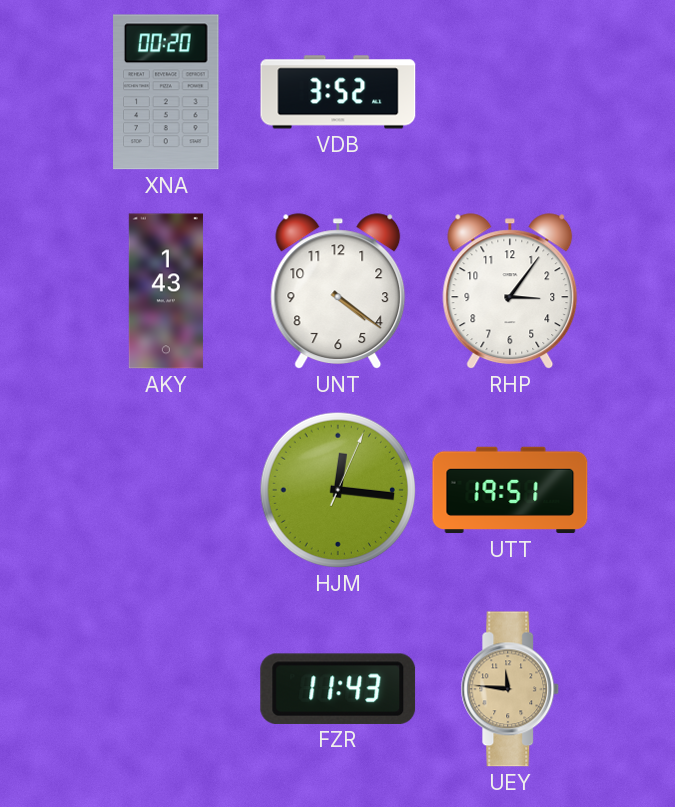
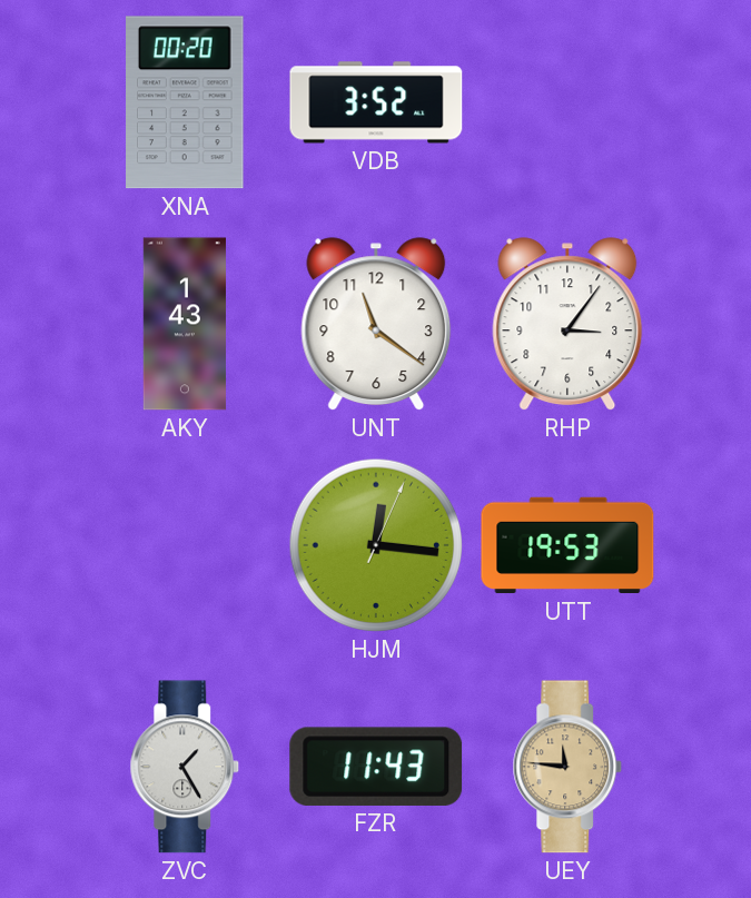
UNT: 4:21 -> 11:21
UTT: 19:51 -> 19:53
ZVC: none -> 1:25
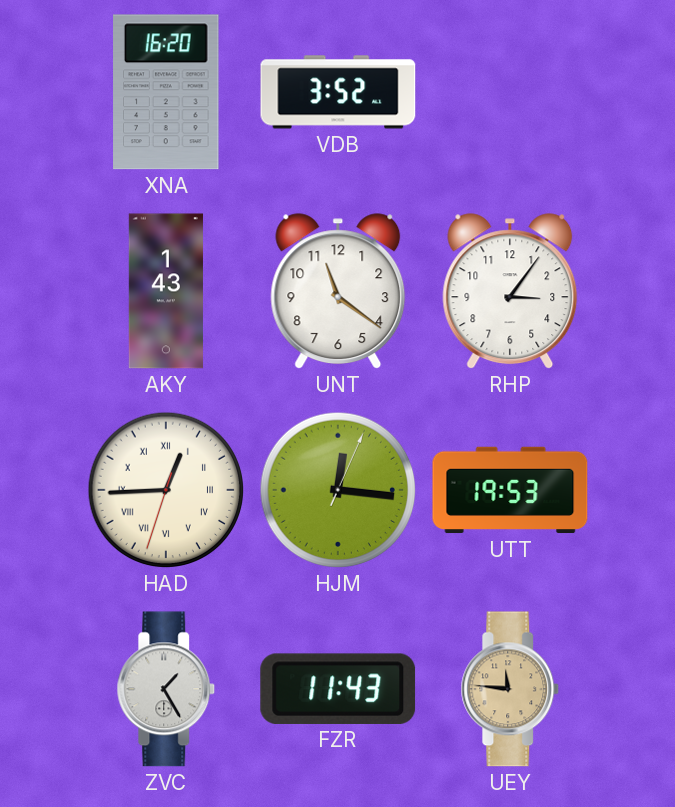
XNA: 00:20 -> 16:20
HAD: none -> 12:44
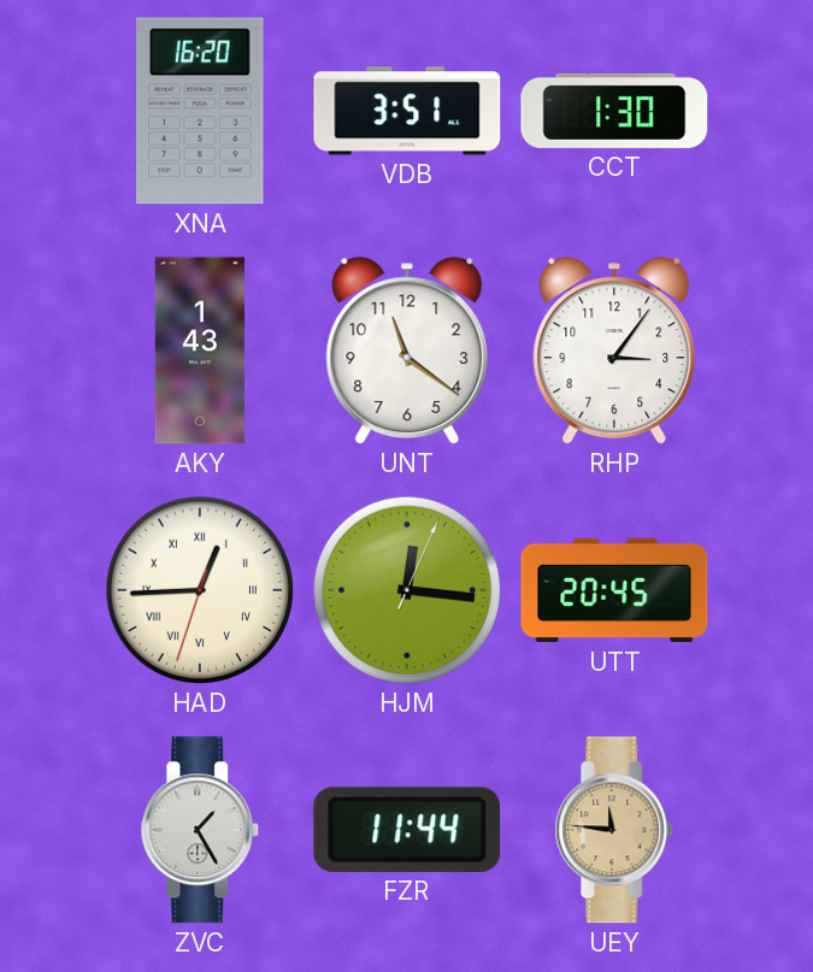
VDB: 3:52 -> 3:51
CCT: none -> 1:30
UTT: 19:53 -> 20:45
FZR: 11:43 -> 11:44
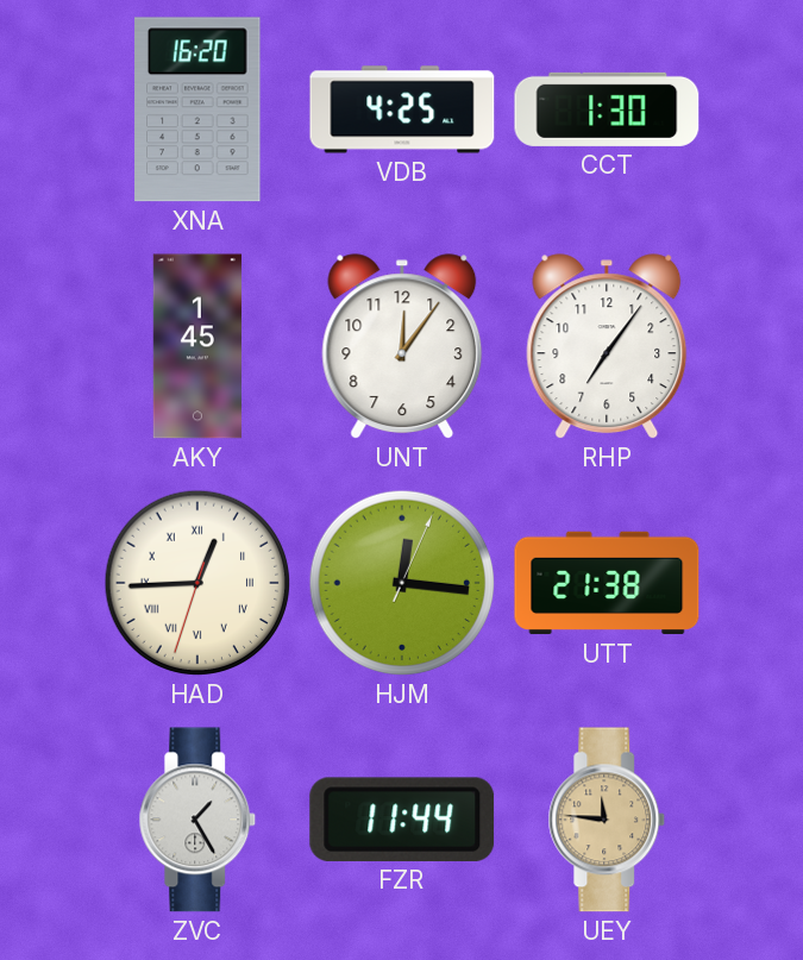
VDB: 3:51 -> 4:25
AKY: 1:43 -> 1:45
UNT: 11:21 -> 12:06
RHP: 3:06 -> 7:06
UTT: 20:45 -> 21:38
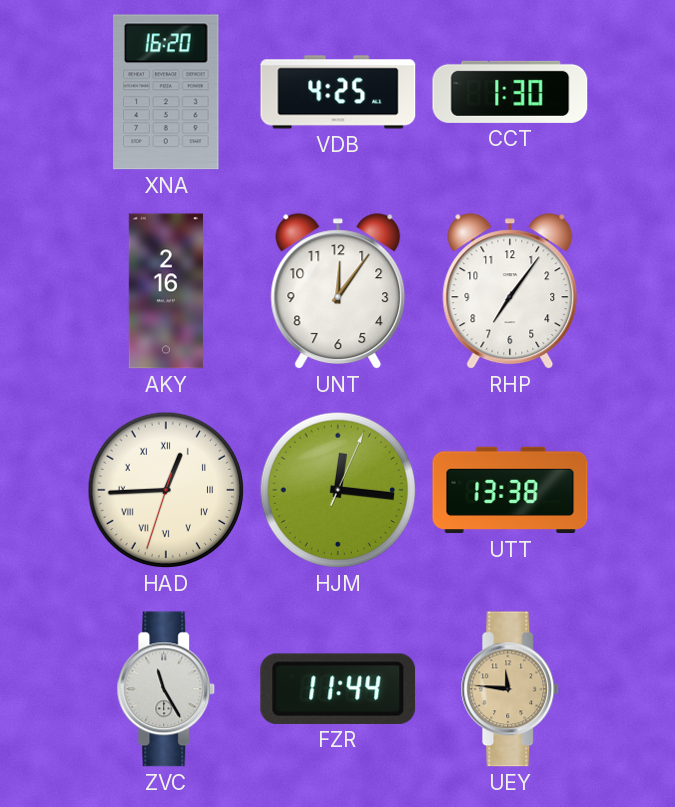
AKY: 1:45 -> 2:16
UTT: 21:38 -> 13:38
ZVC: 1:25 -> 11:25
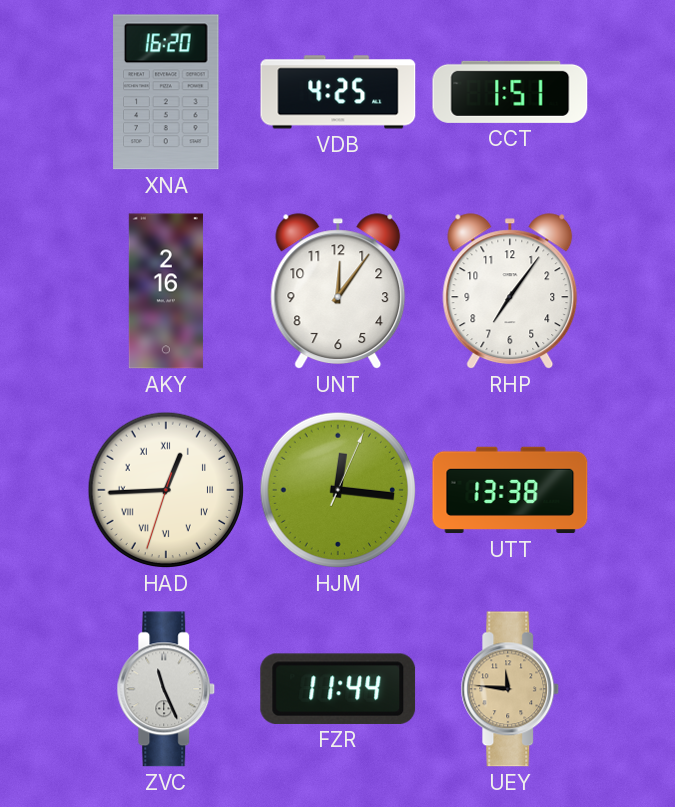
CCT: 1:30 -> 1:51
ZVC: 11:25 -> 11:26
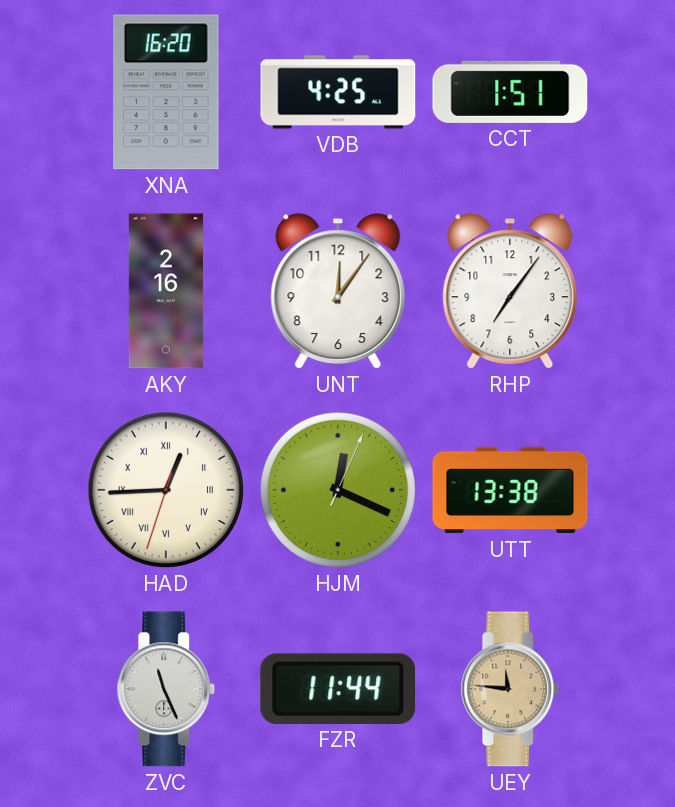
HJM: 12:16 -> 12:19
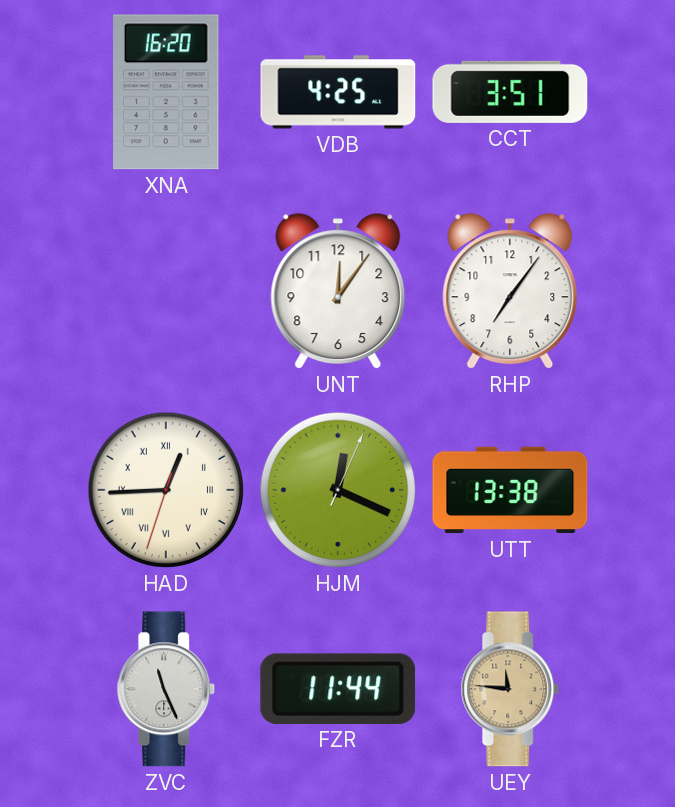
CCT: 1:51 -> 3:51
AKY: 2:16 -> none
